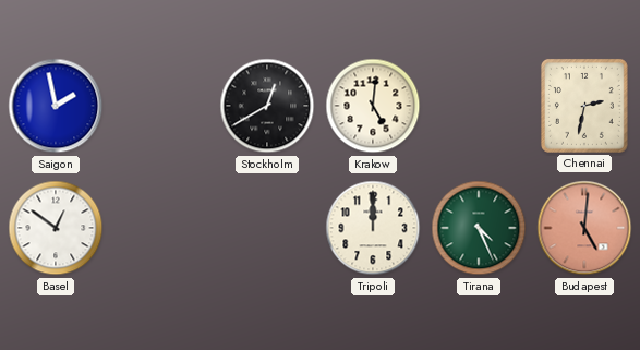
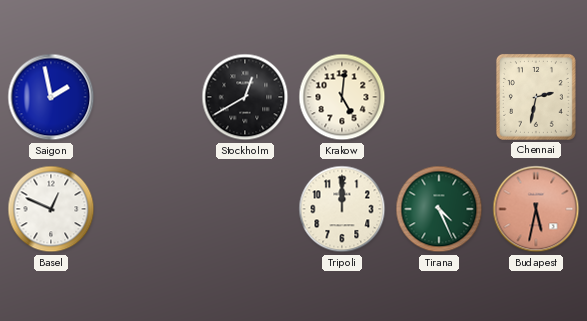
Basel: 12:51 -> 12:49
Budapest: 5:01 -> 5:32
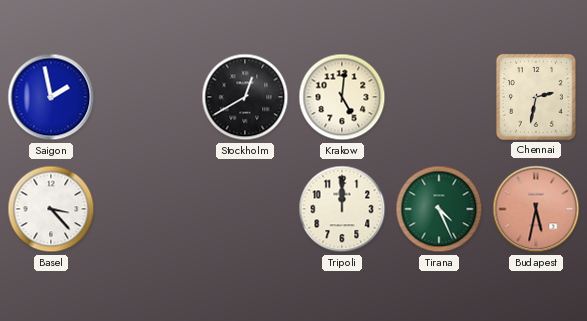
Basel: 12:49 -> 3:23
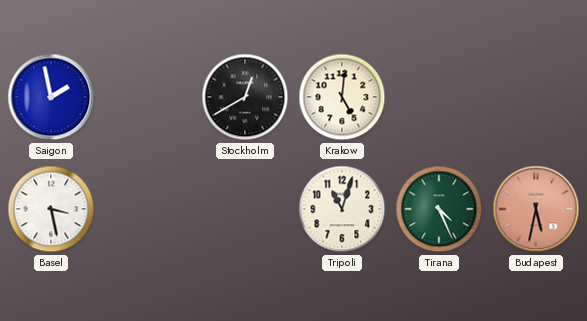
Chennai: 2:32 -> none
Basel: 3:23 -> 3:28
Tripoli: 12:00 -> 11:03
